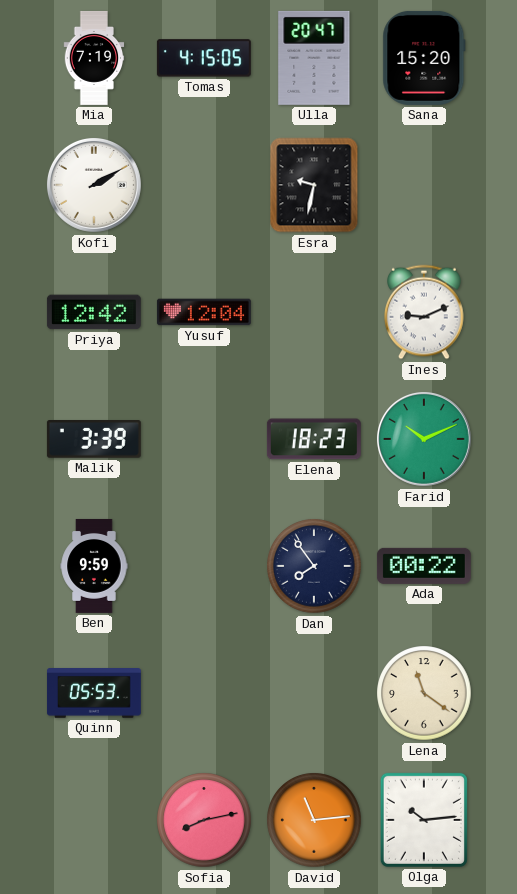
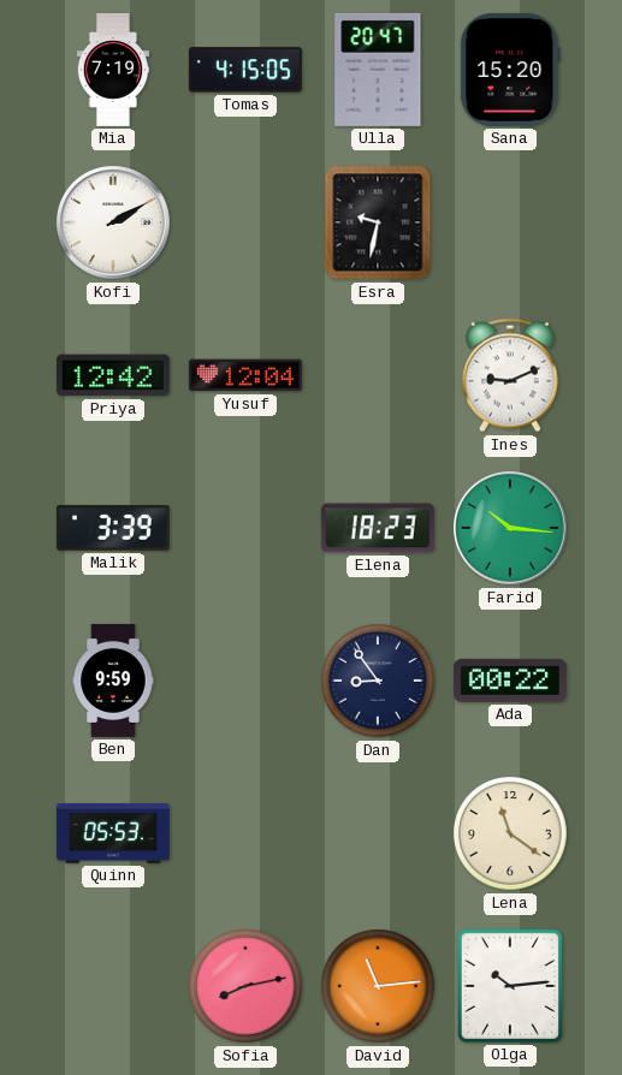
Farid: 10:11 -> 10:16
Dan: 7:54 -> 8:54
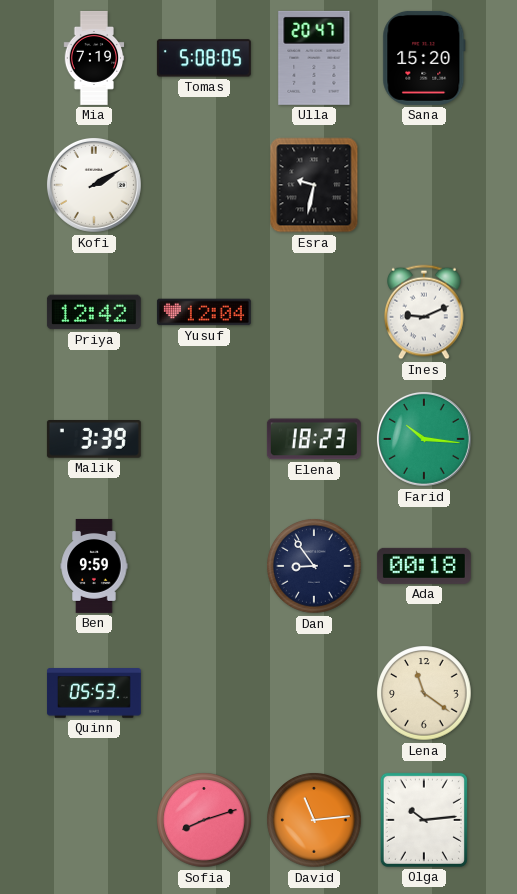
Tomas: 4:15 -> 5:08
Ada: 00:22 -> 00:18
Sofia: 8:13 -> 8:12
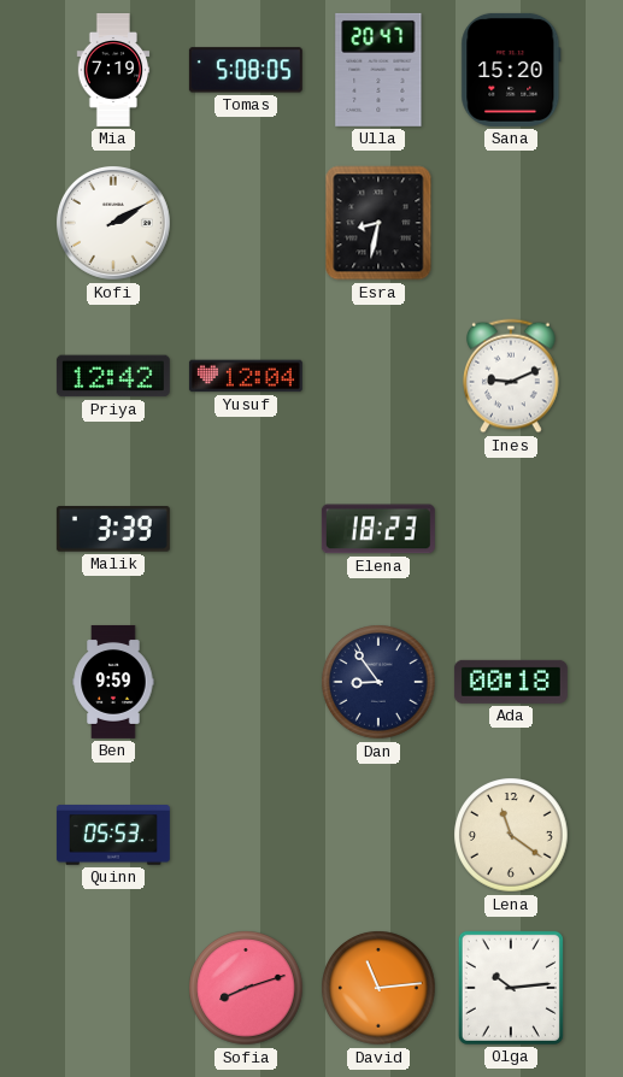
Esra: 9:32 -> 8:32
Farid: 10:16 -> none
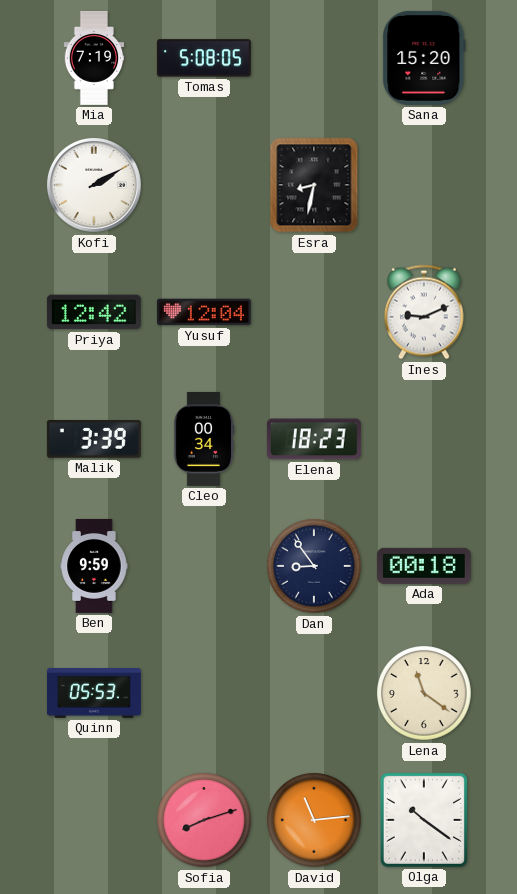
Ulla: 20:47 -> none
Cleo: none -> 00:34
Olga: 10:14 -> 10:21
